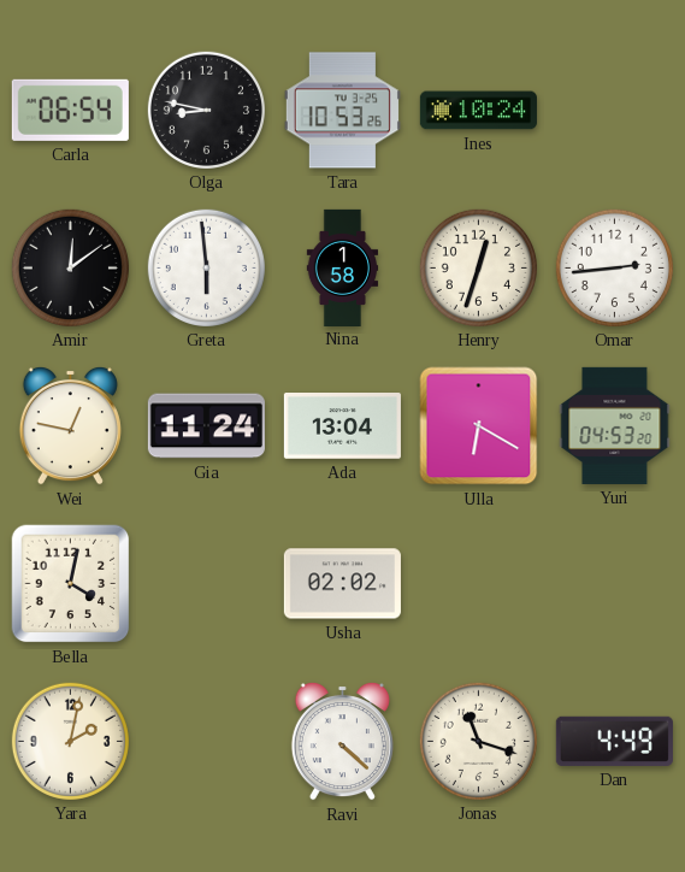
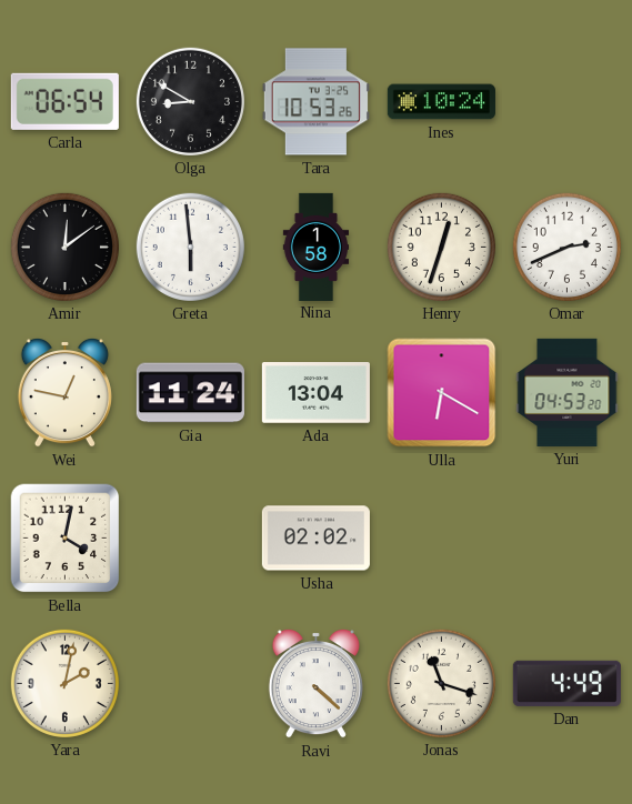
Olga: 8:47 -> 8:50
Omar: 2:44 -> 2:41
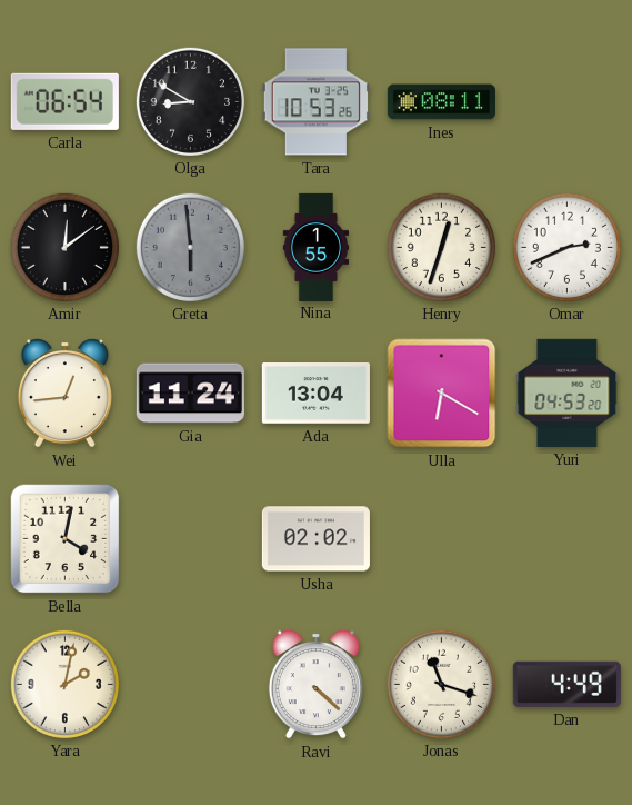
Ines: 10:24 -> 08:11
Greta dial: white -> grey
Nina: 1:58 -> 1:55
Wei: 12:47 -> 12:44
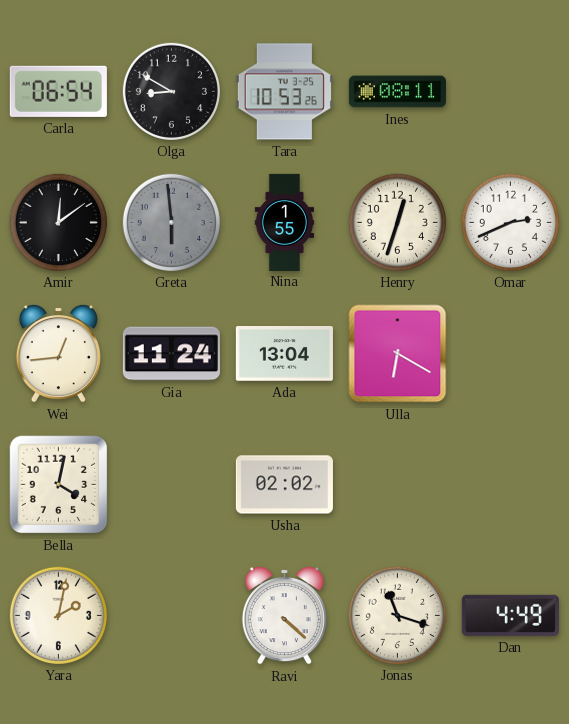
Yuri: 04:53 -> none
